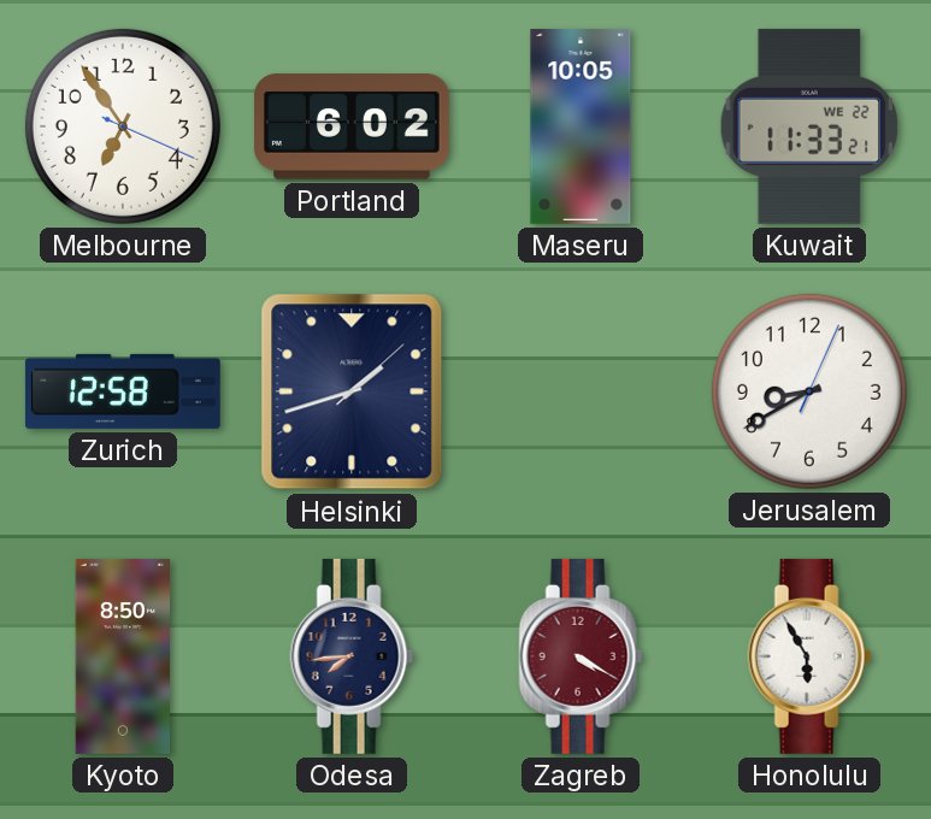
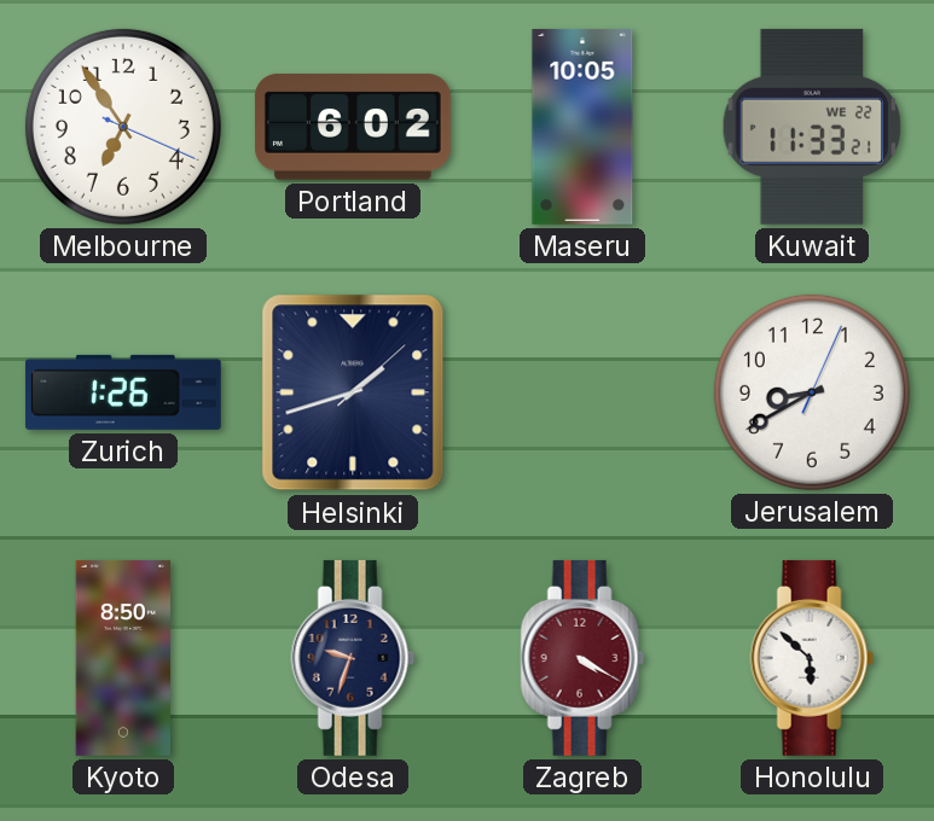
Zurich: 12:58 -> 1:26
Odesa: 7:44 -> 9:33
Honolulu: 5:55 -> 5:52
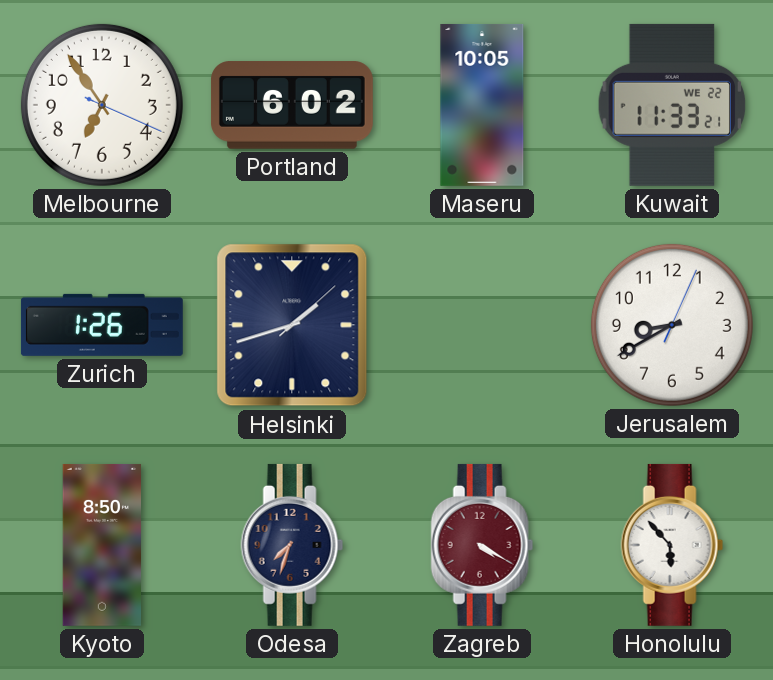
Odesa: 9:33 -> 7:33
Honolulu: 5:52 -> 5:53
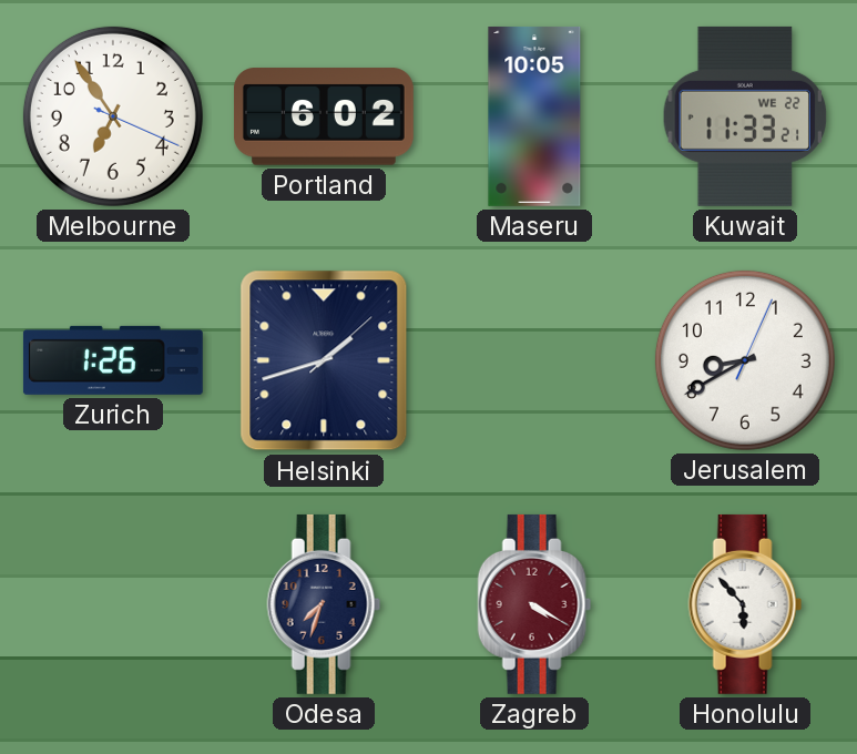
Kyoto: 8:50 -> none
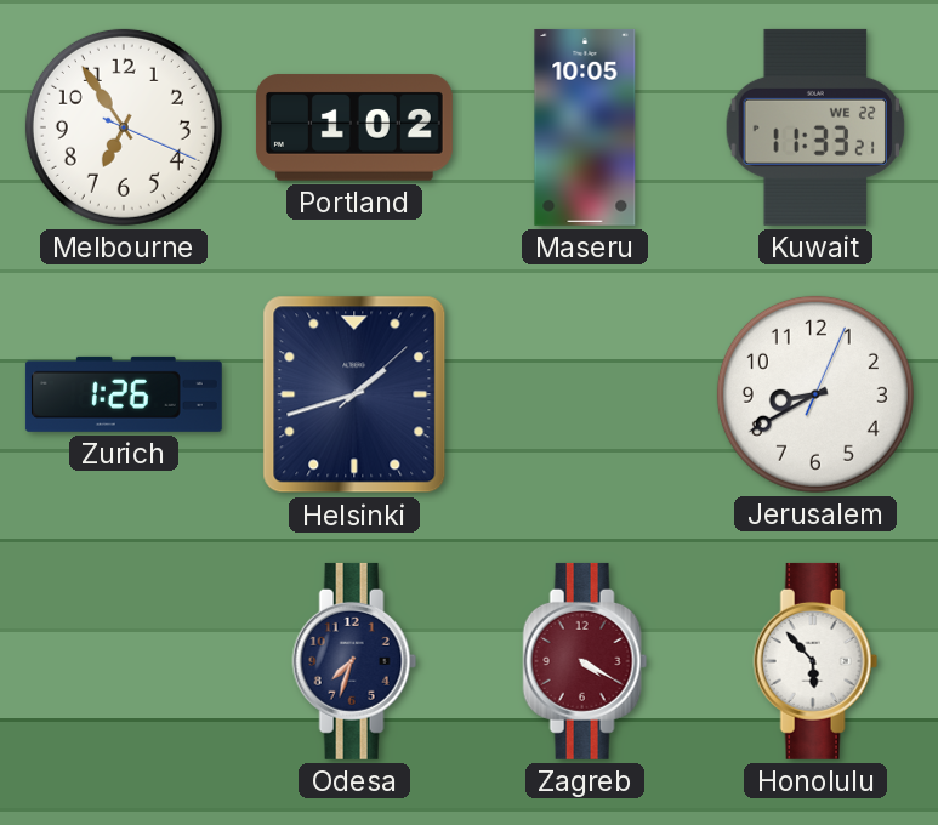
Portland: 6:02 -> 1:02
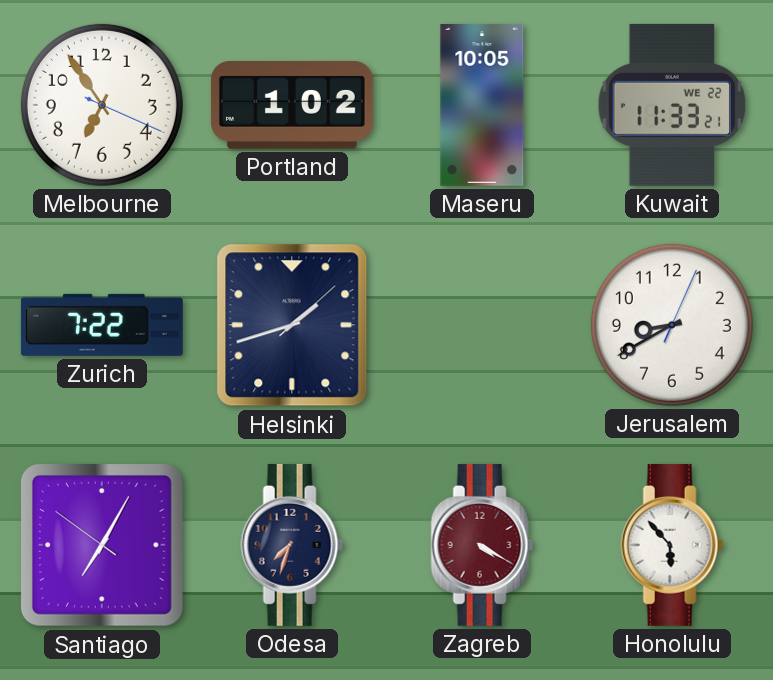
Zurich: 1:26 -> 7:22
Santiago: none -> 7:04
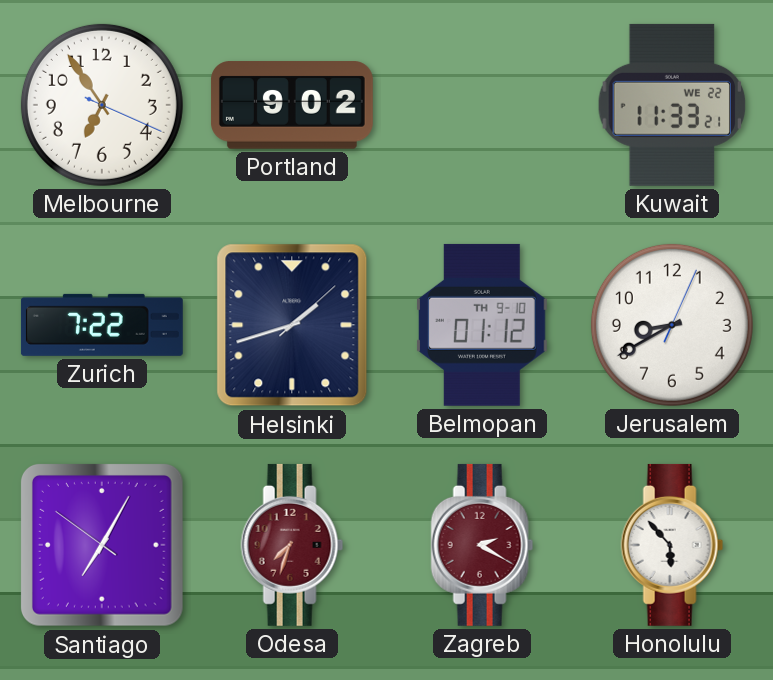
Portland: 1:02 -> 9:02
Maseru: 10:05 -> none
Belmopan: none -> 01:12
Odesa dial: navy -> burgundy
Zagreb: 4:20 -> 2:20
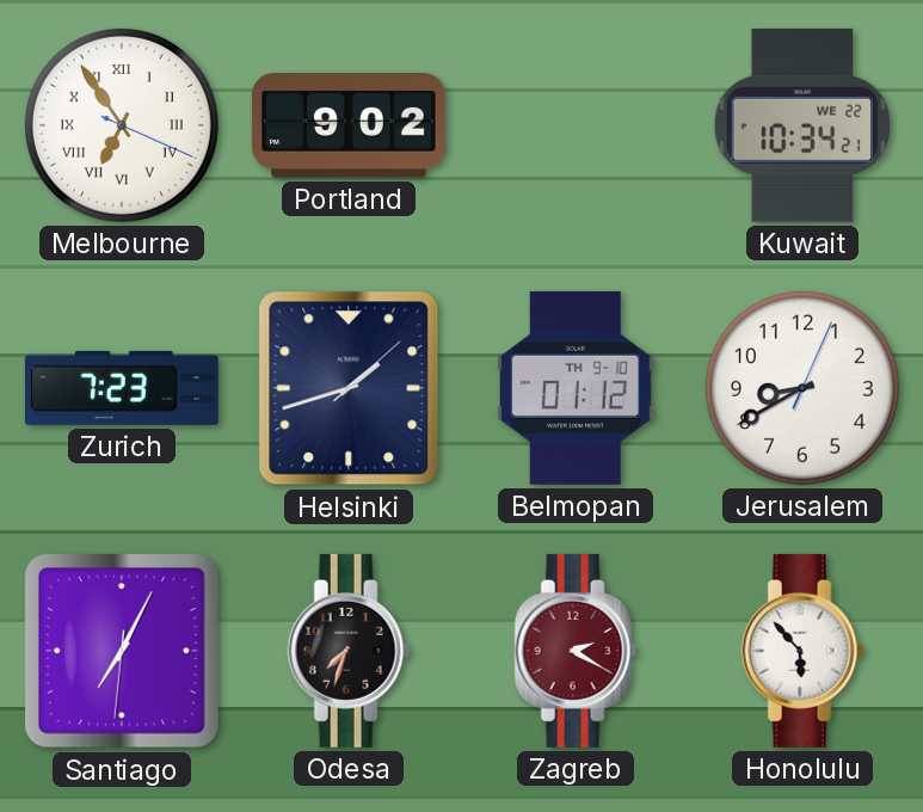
Melbourne numerals: Arabic -> Roman
Kuwait: 11:33 -> 10:34
Zurich: 7:22 -> 7:23
Santiago: 7:04:51 -> 7:04:31
Odesa dial: burgundy -> black
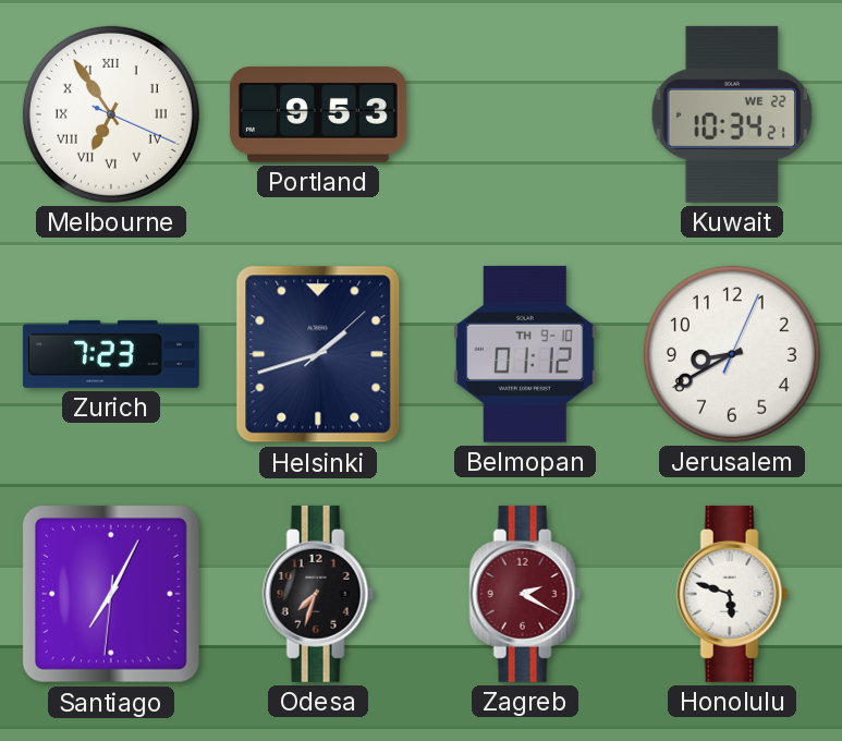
Portland: 9:02 -> 9:53
Honolulu: 5:53 -> 5:48
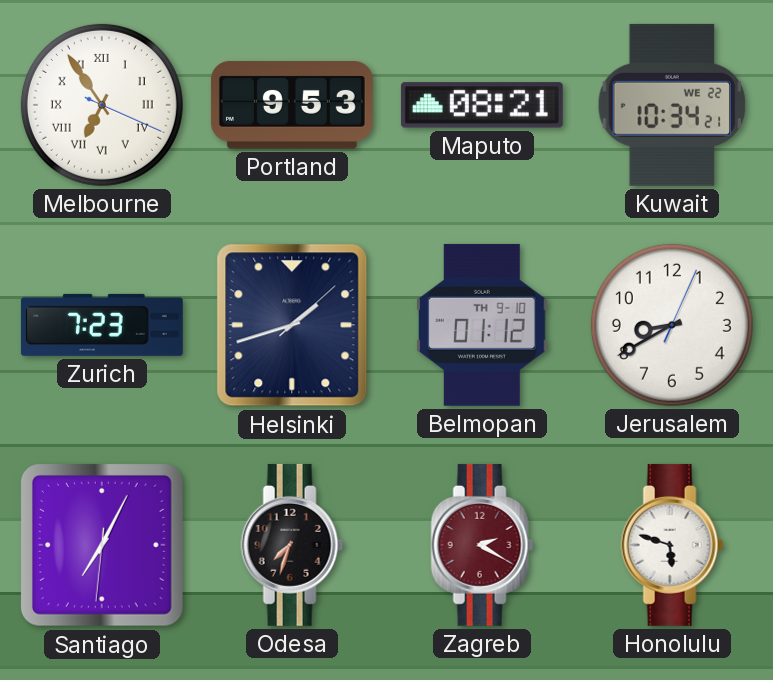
Maputo: none -> 08:21
